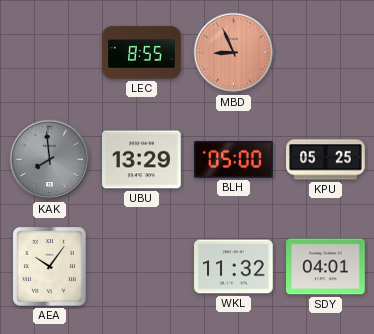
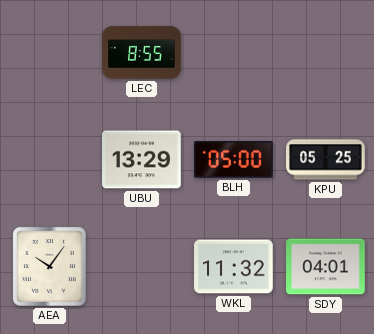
MBD: 8:56 -> none
KAK: 7:59 -> none
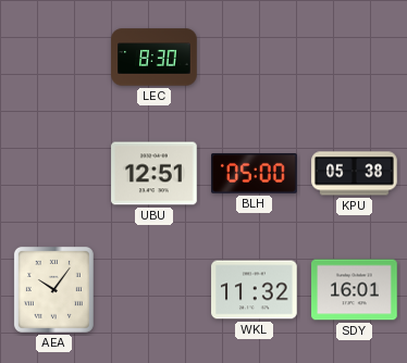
LEC: 8:55 -> 8:30
UBU: 13:29 -> 12:51
KPU: 05:25 -> 05:38
SDY: 04:01 -> 16:01
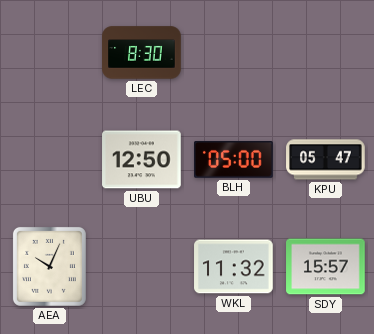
UBU: 12:51 -> 12:50
KPU: 05:38 -> 05:47
AEA: 10:06 -> 10:04
SDY: 16:01 -> 15:57
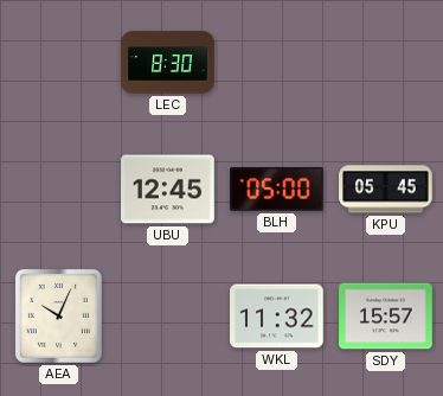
UBU: 12:50 -> 12:45
KPU: 05:47 -> 05:45
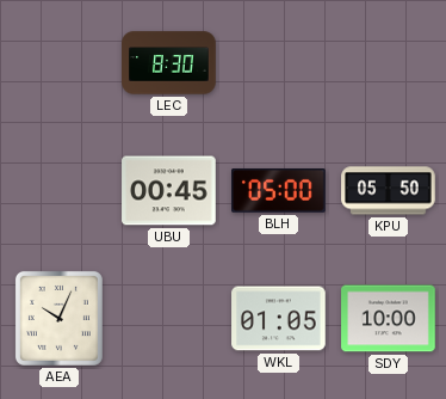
UBU: 12:45 -> 00:45
KPU: 05:45 -> 05:50
WKL: 11:32 -> 01:05
SDY: 15:57 -> 10:00
